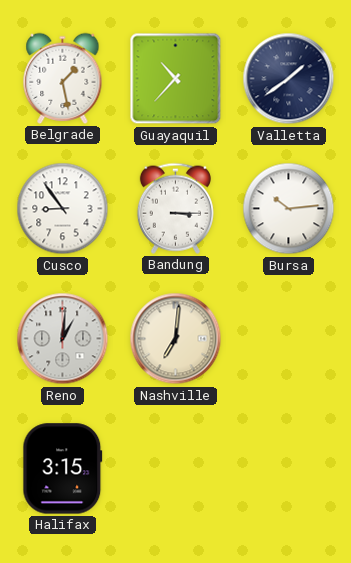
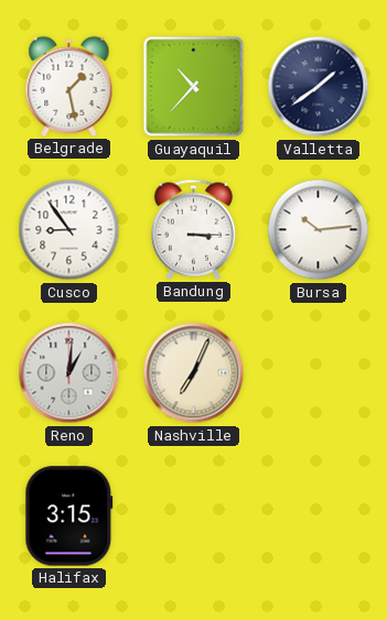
Nashville: 7:01 -> 7:04
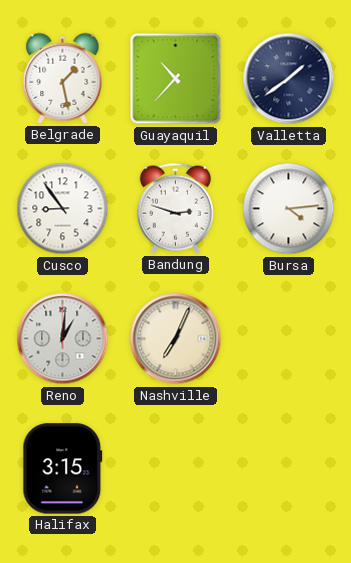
Bandung: 3:15 -> 2:48
Bursa: 10:14 -> 4:14
